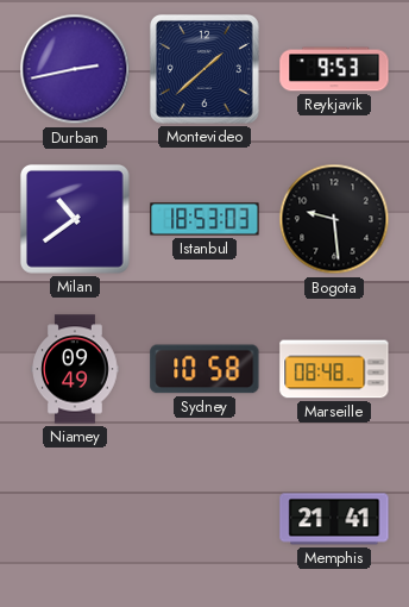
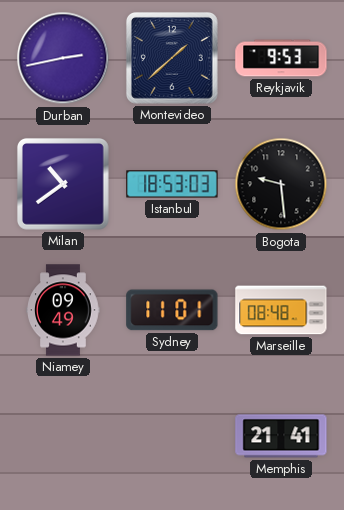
Sydney: 10:58 -> 11:01
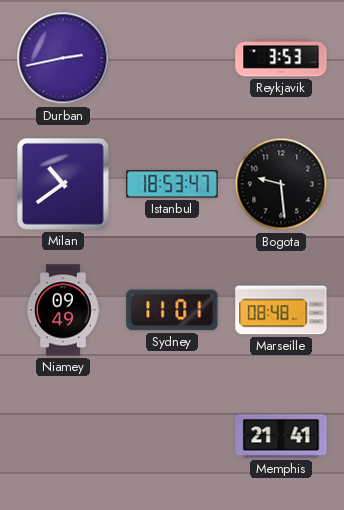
Montevideo: 1:38 -> none
Reykjavik: 9:53 -> 3:53
Istanbul: 18:53:03 -> 18:53:47
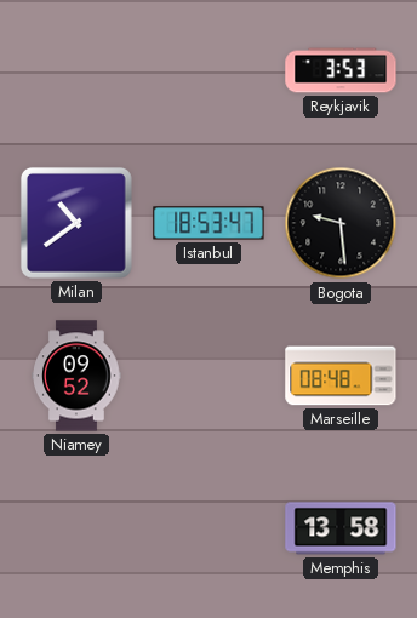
Durban: 2:43 -> none
Niamey: 09:49 -> 09:52
Sydney: 11:01 -> none
Memphis: 21:41 -> 13:58
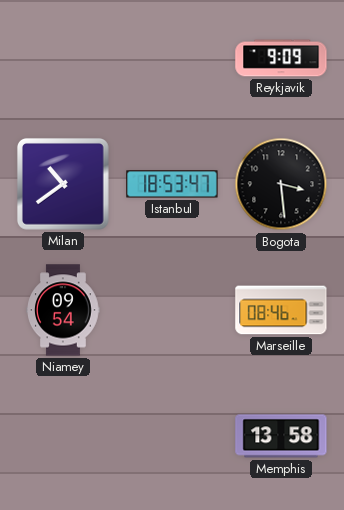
Reykjavik: 3:53 -> 9:09
Bogota: 9:29 -> 3:29
Niamey: 09:52 -> 09:54
Marseille: 08:48 -> 08:46
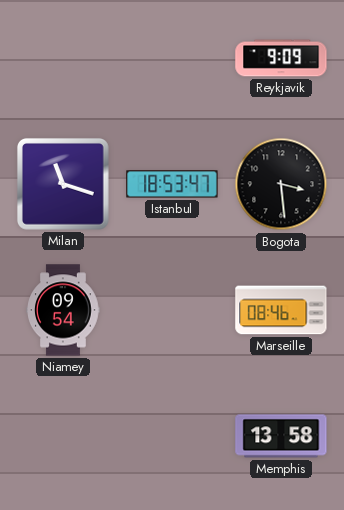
Milan: 10:39 -> 11:18
